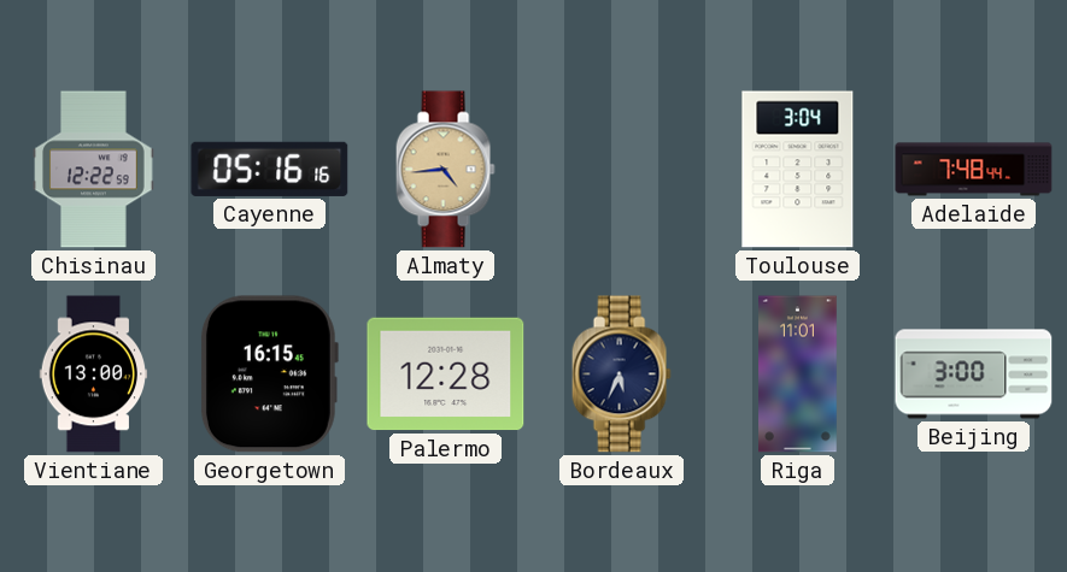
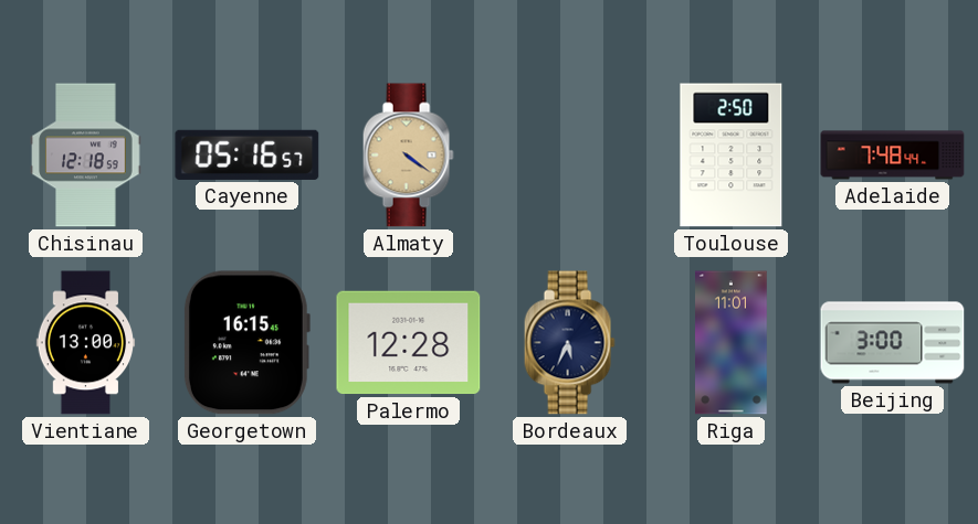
Chisinau: 12:22 -> 12:18
Cayenne: 05:16:16 -> 05:16:57
Almaty: 4:44 -> 4:21
Toulouse: 3:04 -> 2:50
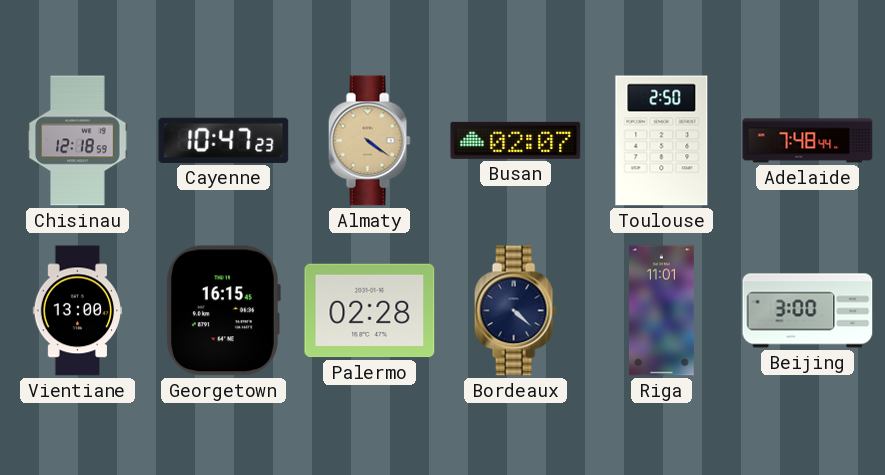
Cayenne: 05:16 -> 10:47
Busan: none -> 02:07
Palermo: 12:28 -> 02:28
Bordeaux: 5:34 -> 4:22
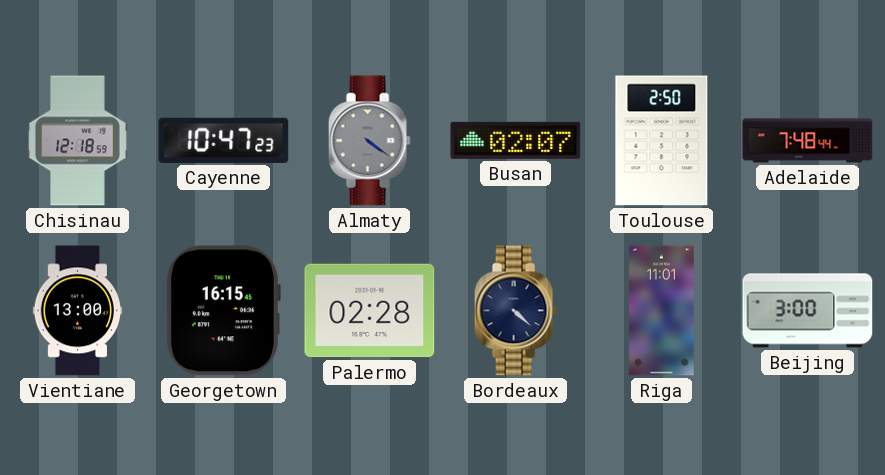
Almaty dial: champagne -> grey
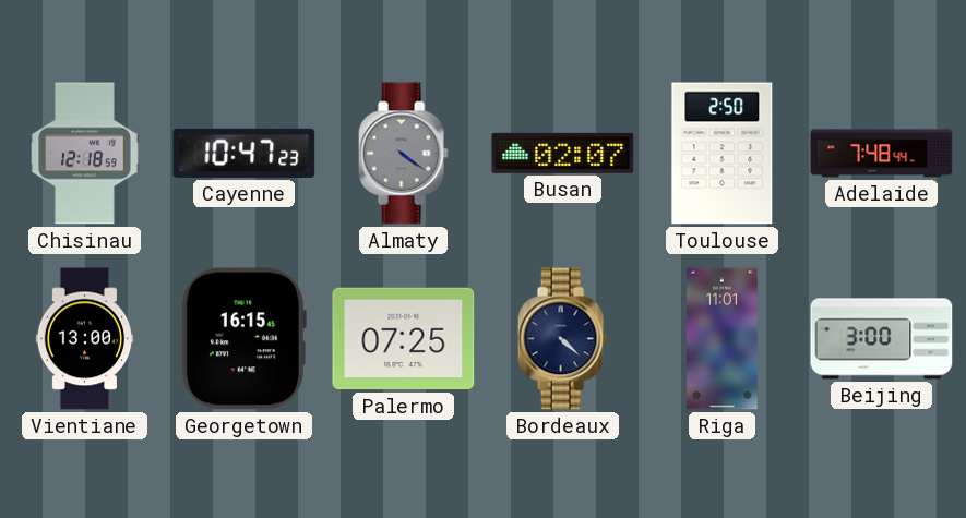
Palermo: 02:28 -> 07:25
